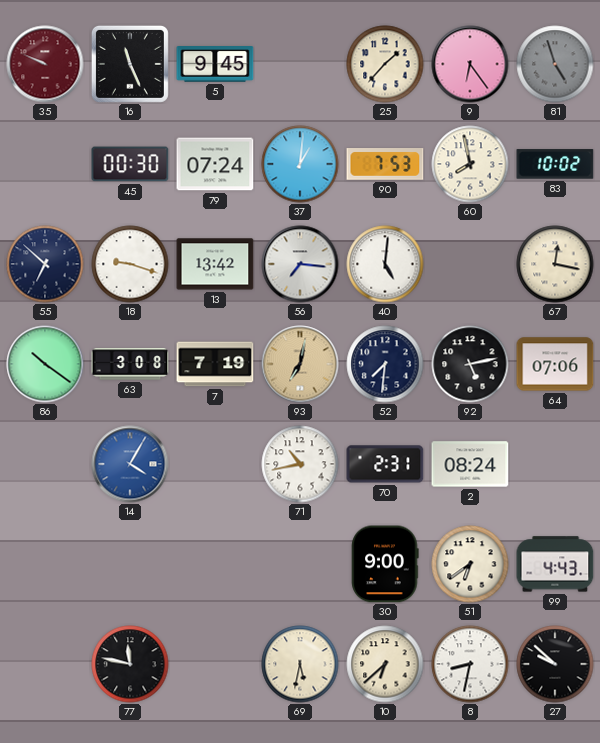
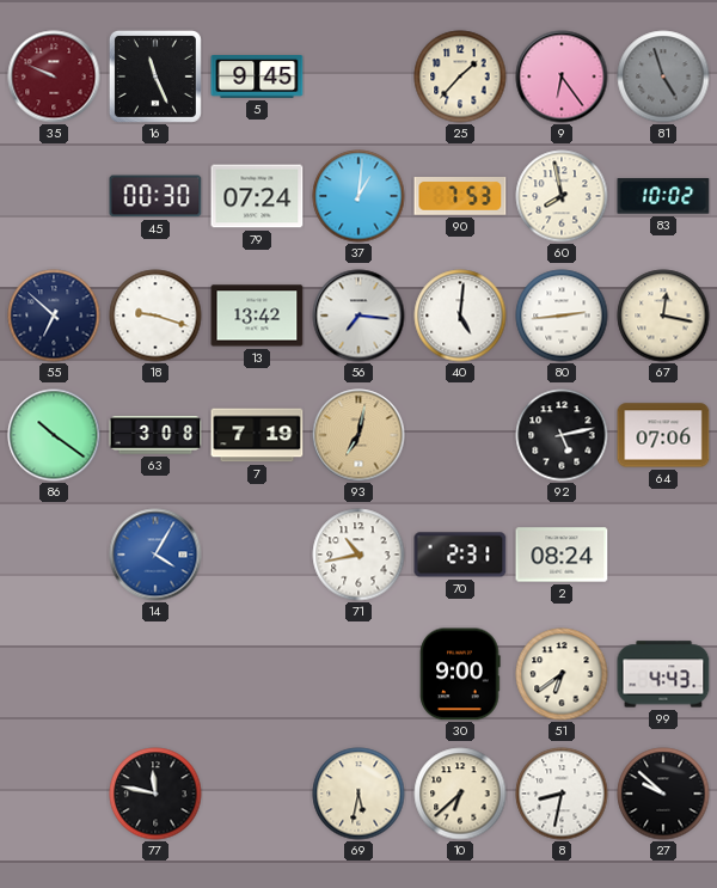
80: none -> 2:44
52: 7:31 -> none
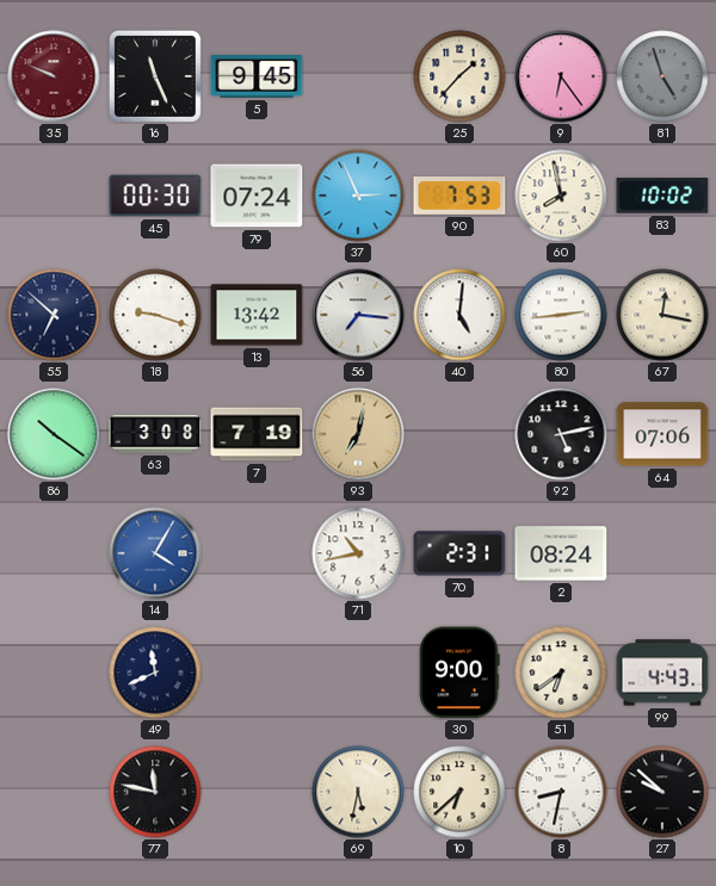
37: 1:01 -> 2:56
49: none -> 11:41
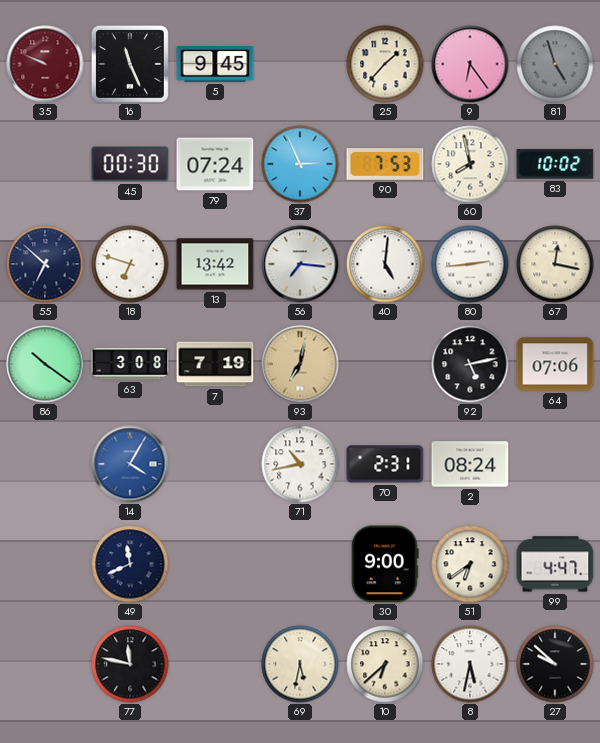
18: 9:18 -> 6:48
99: 4:43 -> 4:47
8: 8:32 -> 5:32
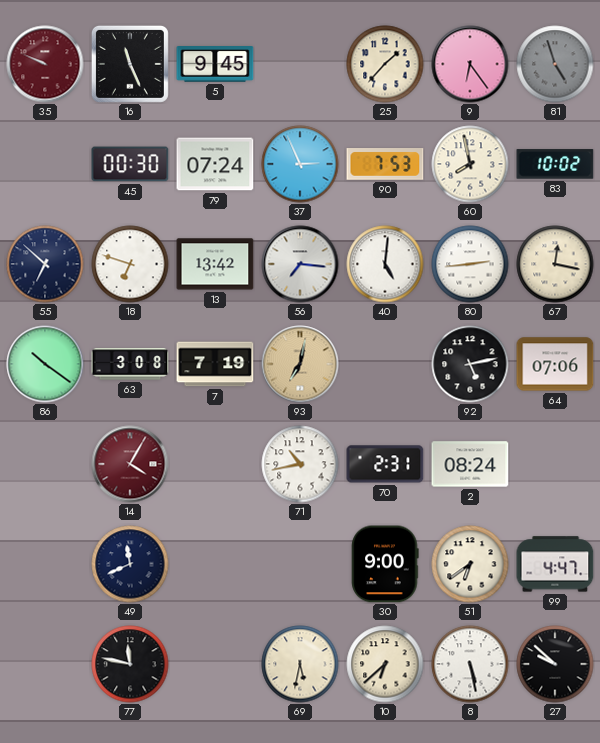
14 dial: blue -> burgundy
8: 5:32 -> 5:28
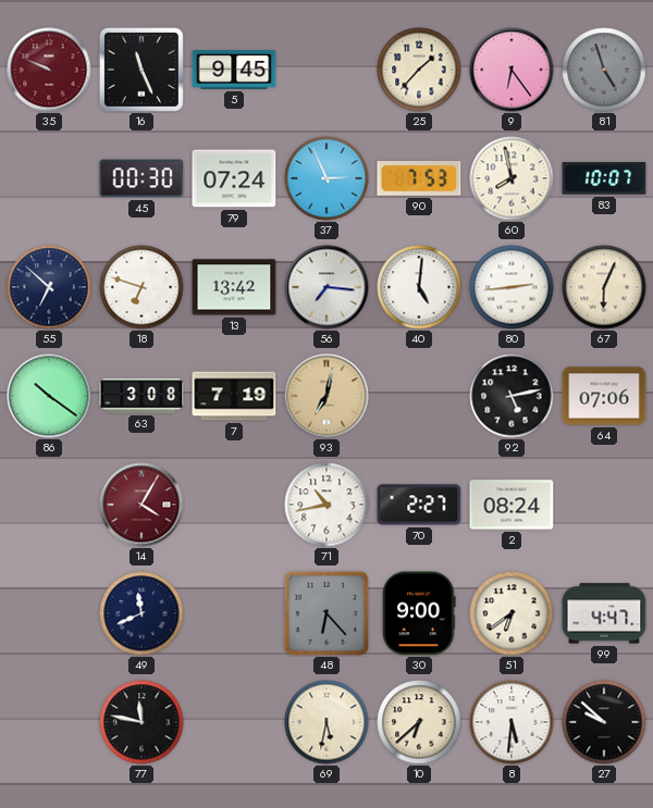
83: 10:02 -> 10:07
67: 12:17 -> 6:04
70: 2:31 -> 2:27
48: none -> 6:23
8: 5:28 -> 5:31
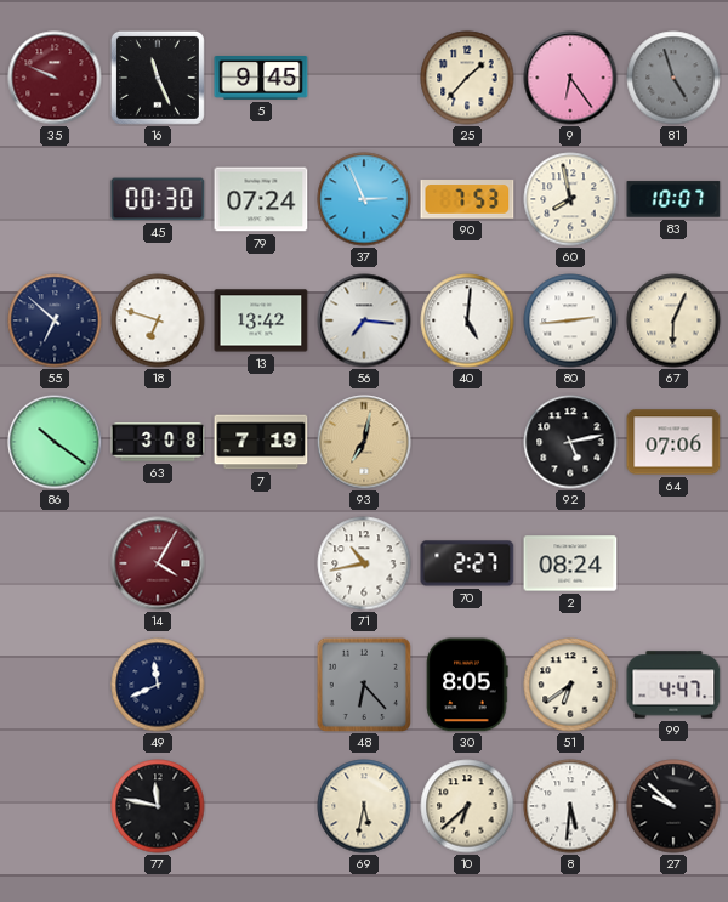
30: 9:00 -> 8:05
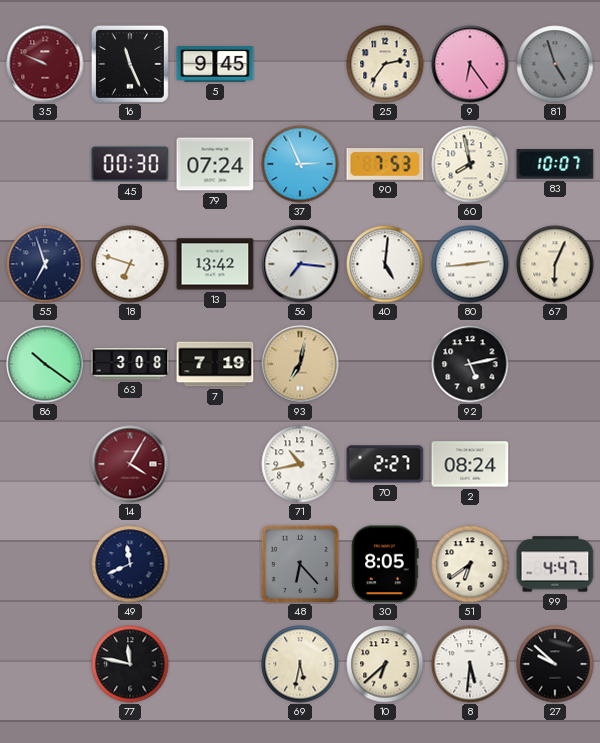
25: 1:37 -> 2:36
55: 6:52 -> 6:57
64: 07:06 -> none
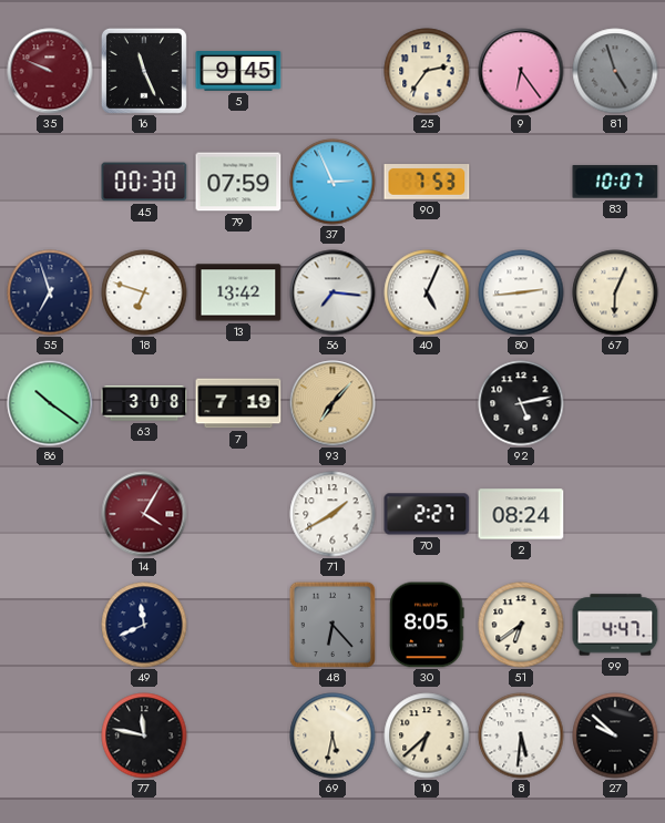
79: 07:24 -> 07:59
60: 7:58 -> none
40: 5:01 -> 5:04
93: 7:02 -> 7:07
71: 10:43 -> 1:40
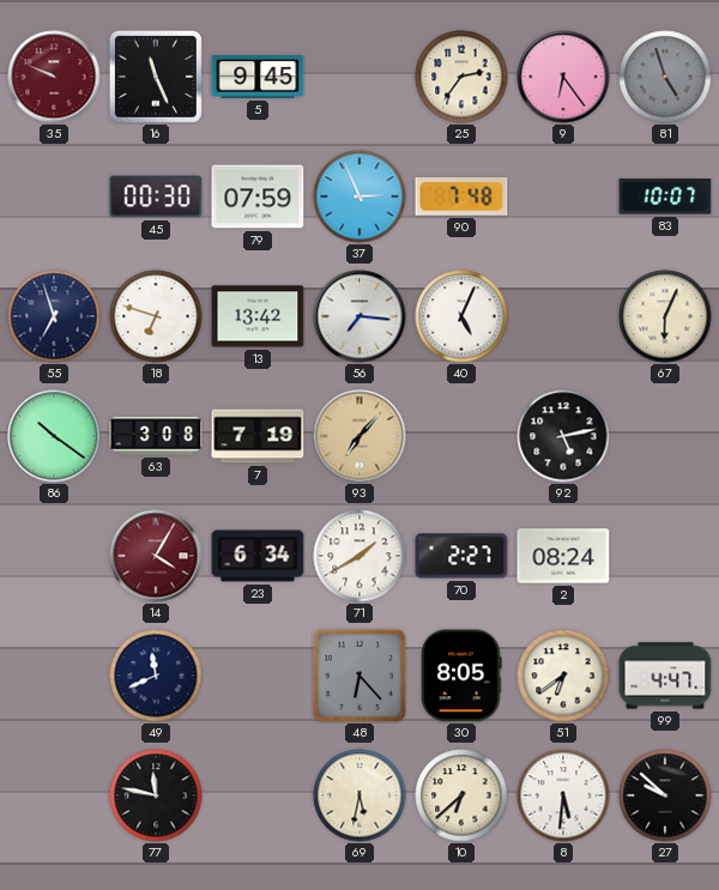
90: 7:53 -> 7:48
80: 2:44 -> none
23: none -> 6:34
